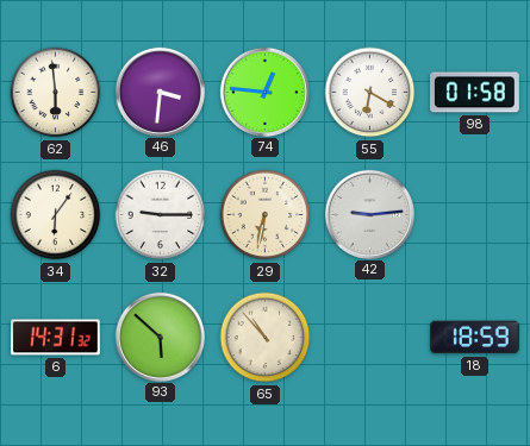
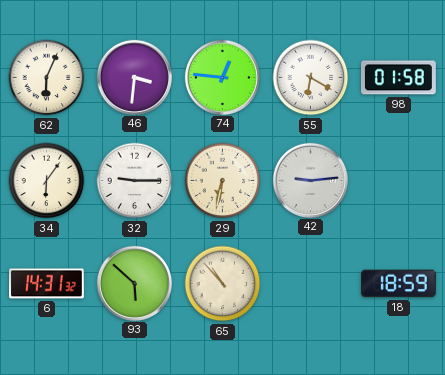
62: 5:59 -> 6:04
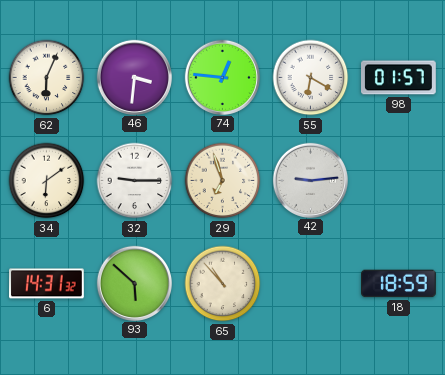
98: 01:58 -> 01:57
34: 6:06 -> 6:09
29: 6:32 -> 6:57
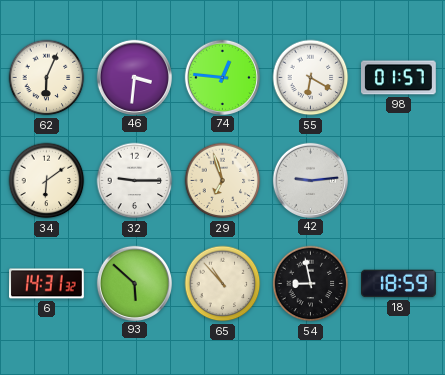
54: none -> 8:58
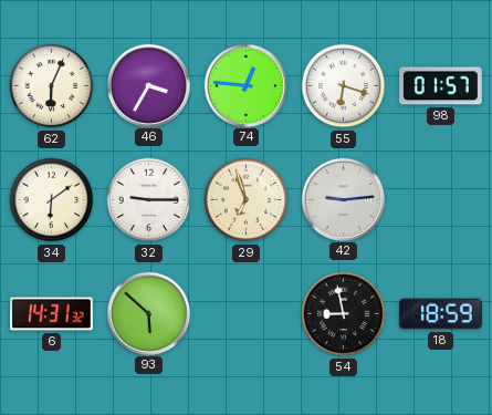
46: 3:31 -> 3:35
55: 6:20 -> 6:18
65: 10:53 -> none
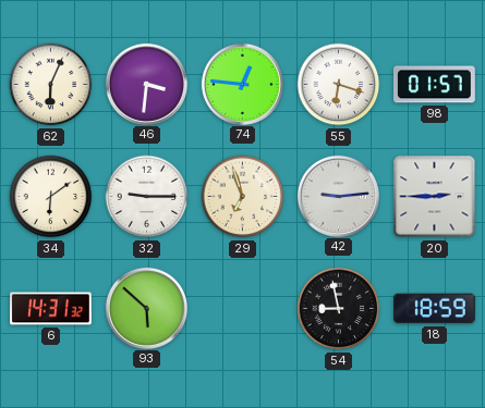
46: 3:35 -> 3:31
20: none -> 2:45
